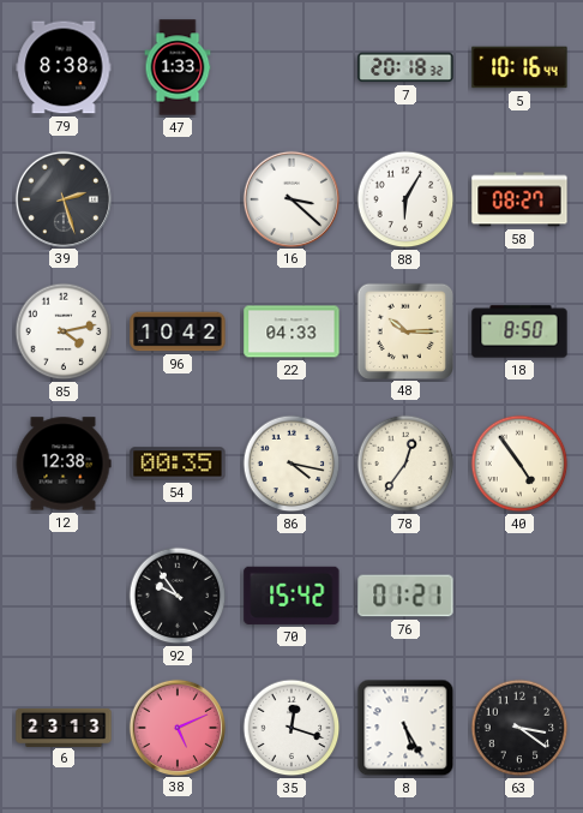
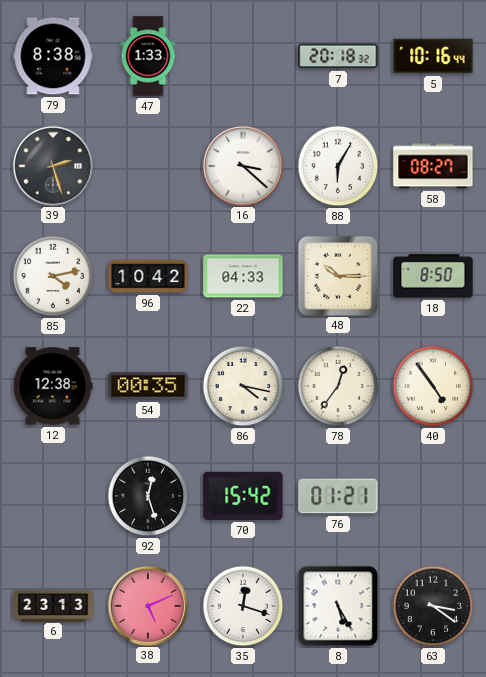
92: 9:54 -> 12:27
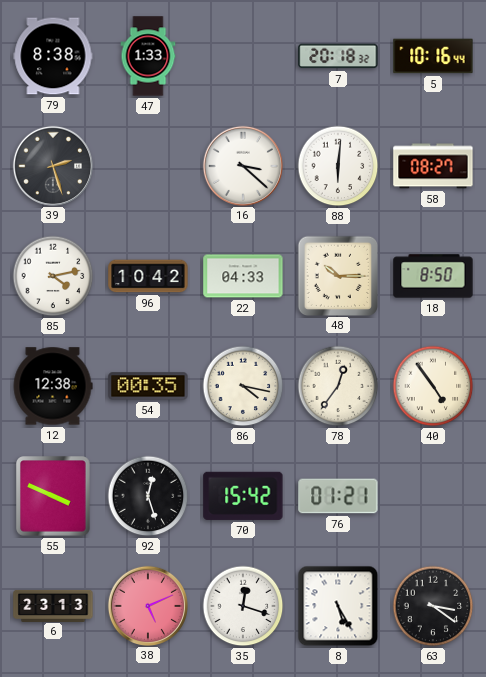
88: 6:05 -> 6:01
55: none -> 3:49
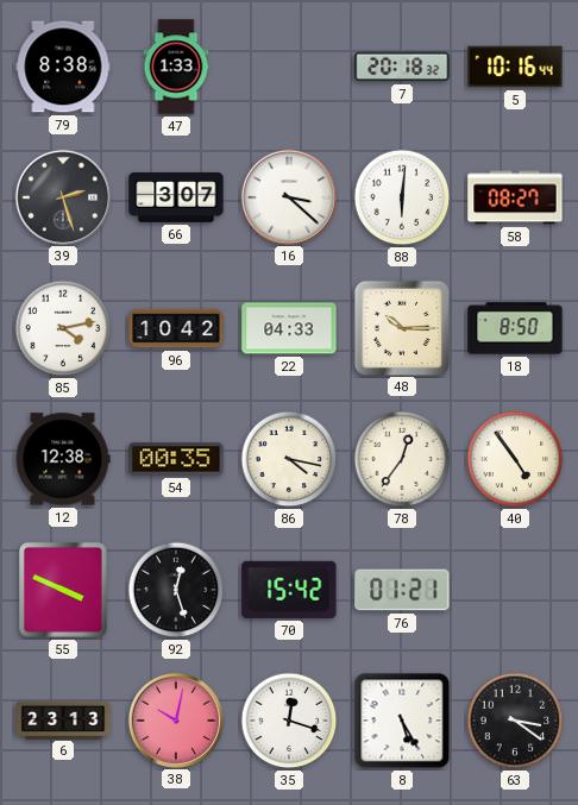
66: none -> 3:07
38: 5:11 -> 10:02
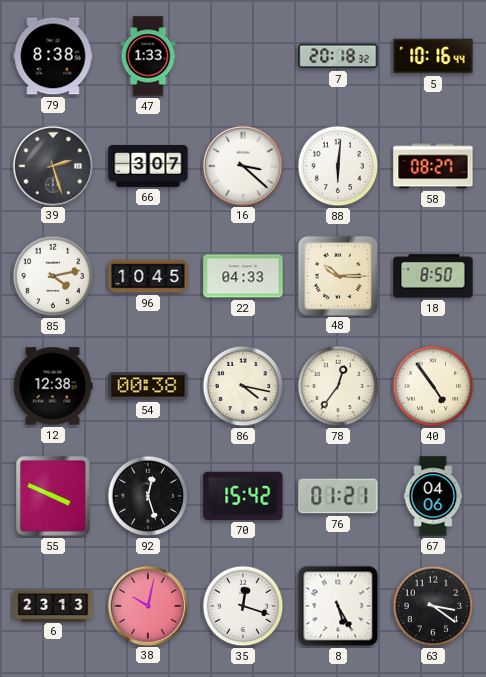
96: 10:42 -> 10:45
54: 00:35 -> 00:38
67: none -> 04:06
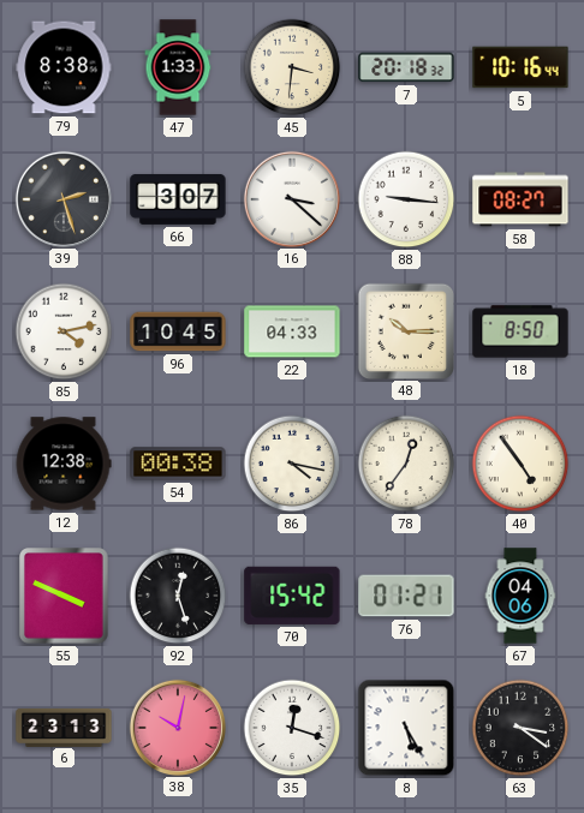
45: none -> 3:31
88: 6:01 -> 9:16
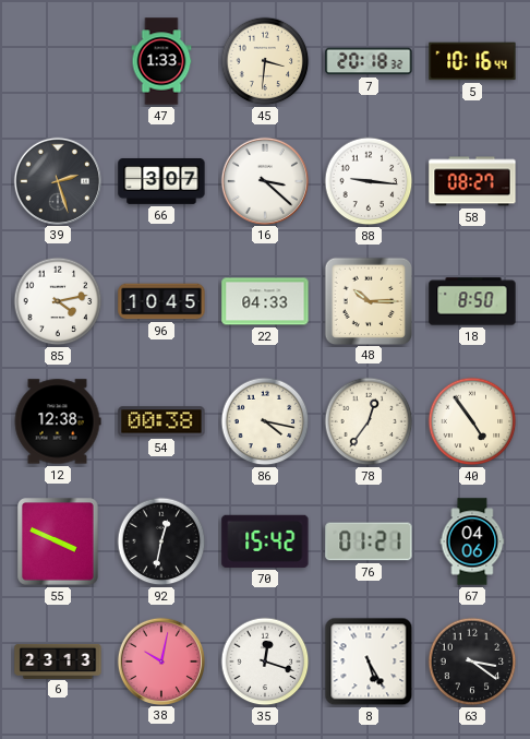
79: 8:38 -> none
92: 12:27 -> 12:32
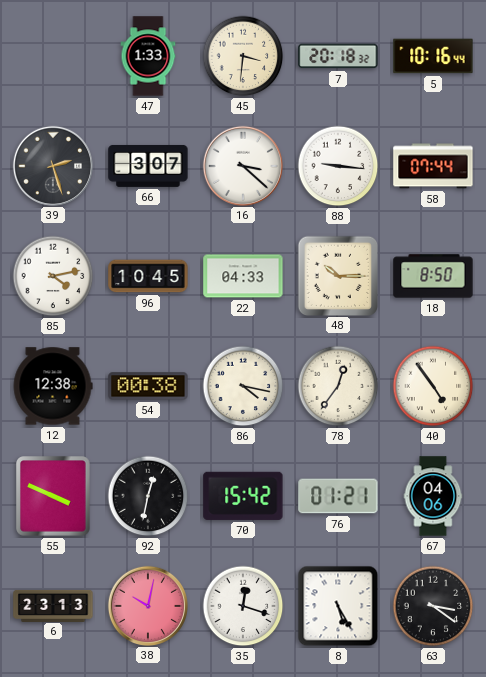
58: 08:27 -> 07:44
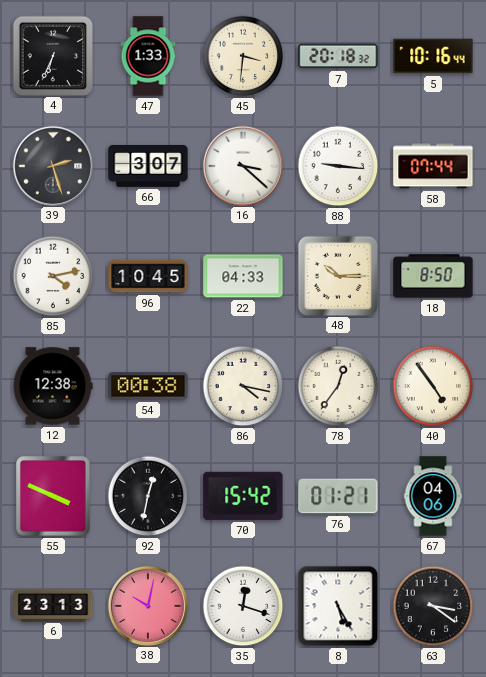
4: none -> 6:34
